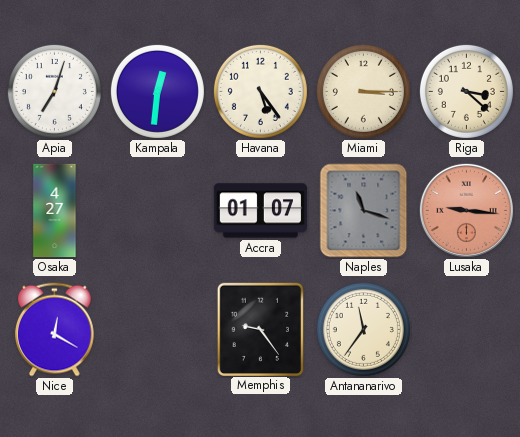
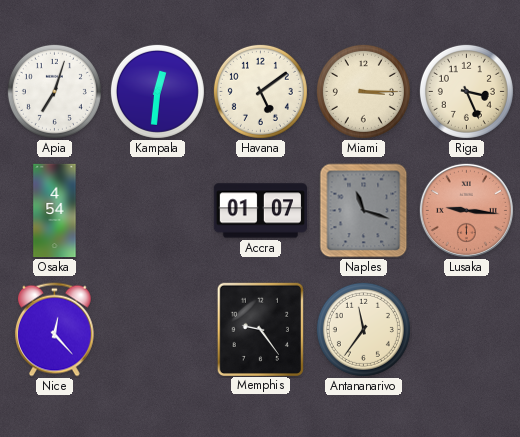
Havana: 5:24 -> 5:09
Riga: 3:22 -> 3:26
Osaka: 4:27 -> 4:54
Nice: 12:20 -> 12:23
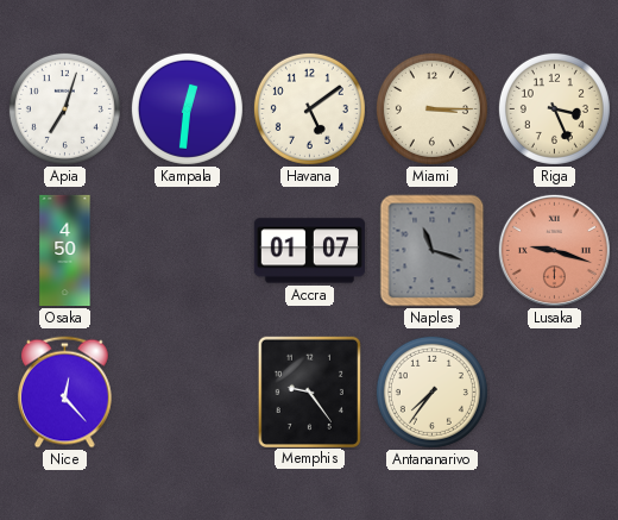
Osaka: 4:54 -> 4:50
Lusaka: 9:16 -> 9:18
Antananarivo: 11:36 -> 7:36
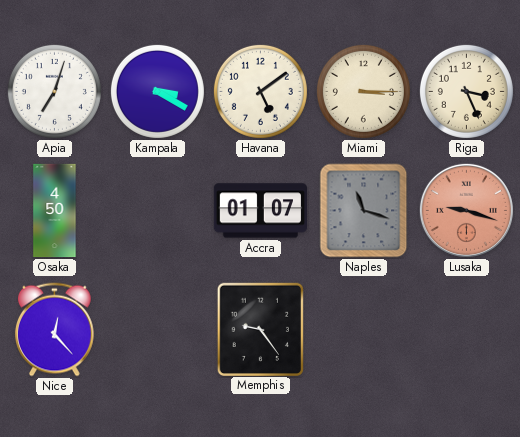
Kampala: 12:31 -> 3:20
Antananarivo: 7:36 -> none
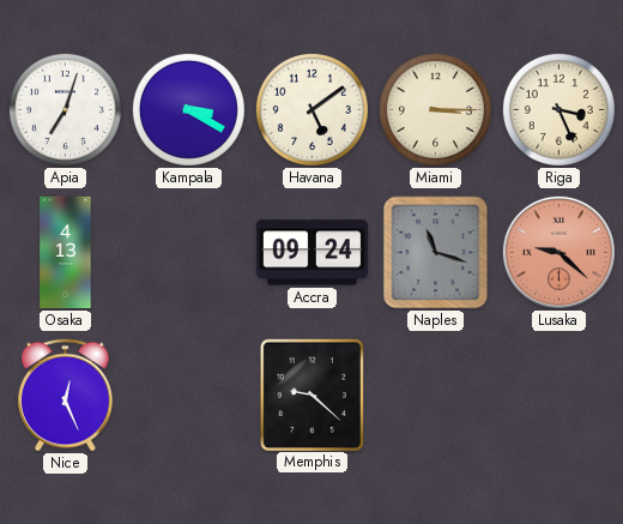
Osaka: 4:50 -> 4:13
Accra: 01:07 -> 09:24
Lusaka: 9:18 -> 9:22
Nice: 12:23 -> 12:26
Memphis: 9:24 -> 9:22
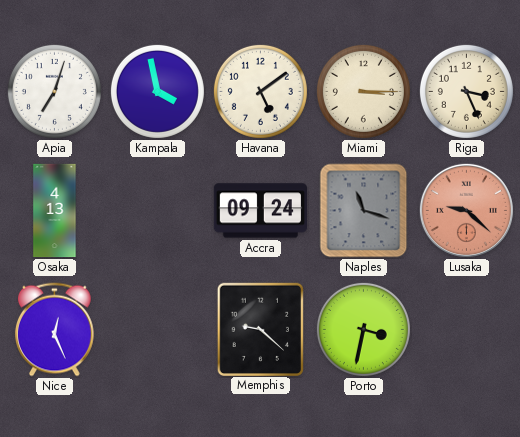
Kampala: 3:20 -> 3:58
Porto: none -> 3:32
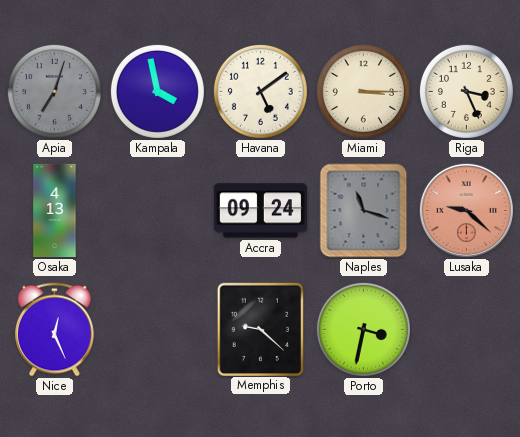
Apia dial: white -> grey
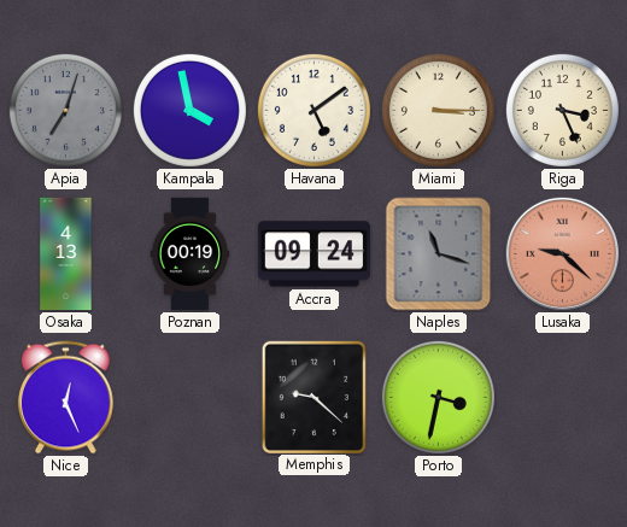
Poznan: none -> 00:19
